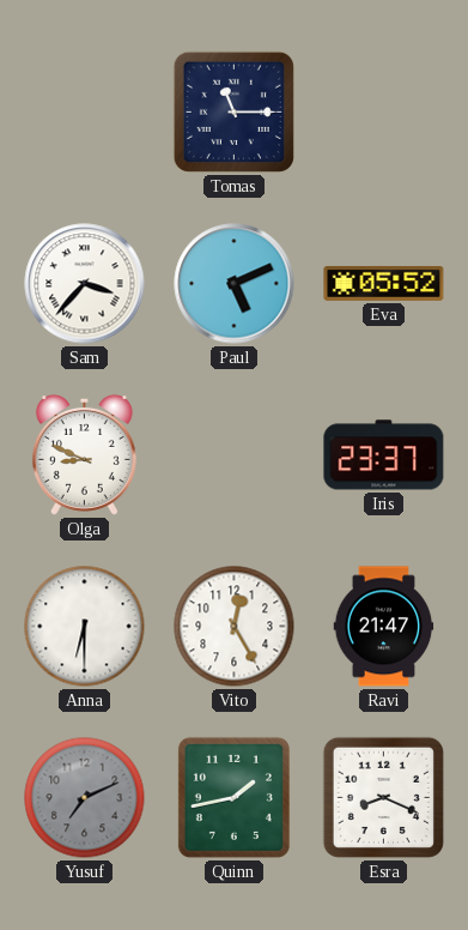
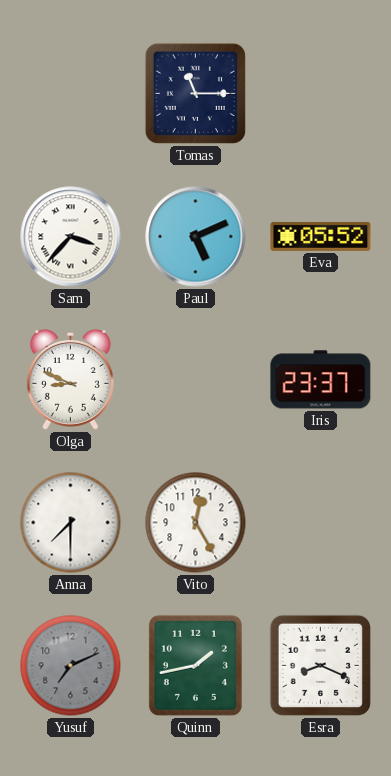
Anna: 6:30 -> 7:30
Ravi: 21:47 -> none
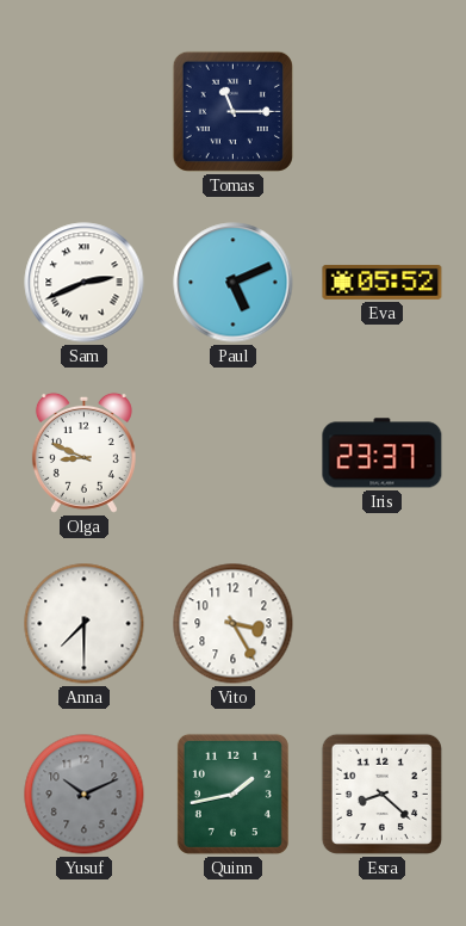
Sam: 3:37 -> 2:41
Vito: 12:25 -> 3:25
Yusuf: 7:11 -> 10:11
Esra: 8:19 -> 8:22
